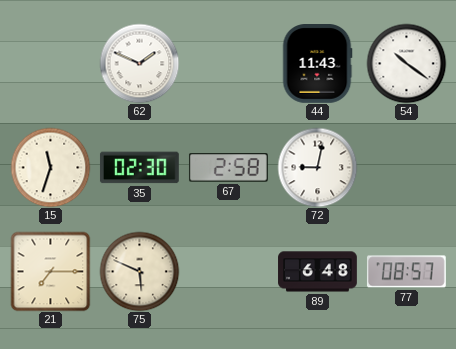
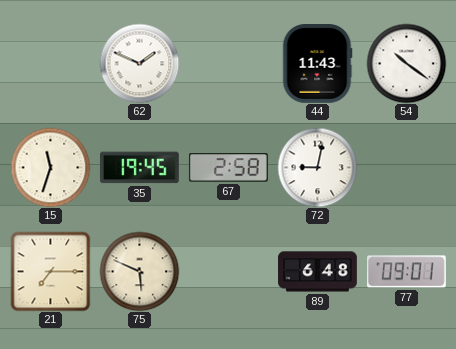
35: 02:30 -> 19:45
77: 08:57 -> 09:01
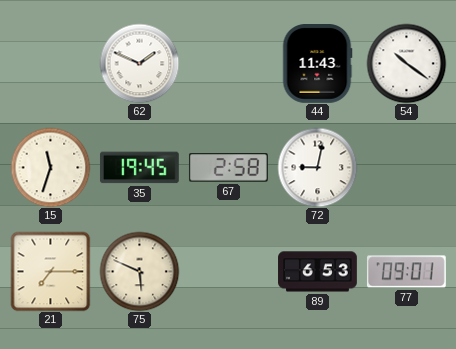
89: 6:48 -> 6:53
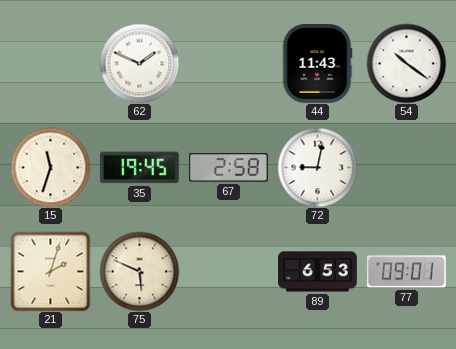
21: 7:15 -> 2:03
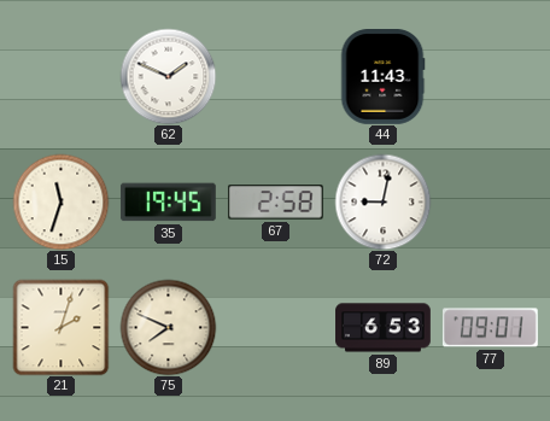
54: 10:21 -> none
75: 5:49 -> 7:49
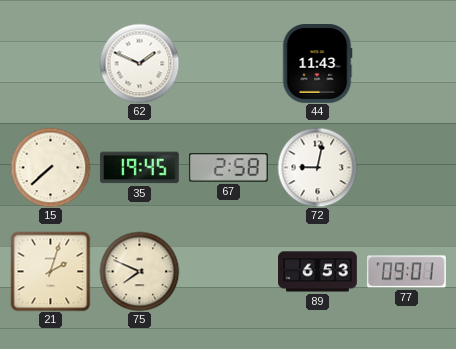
15: 11:33 -> 7:38
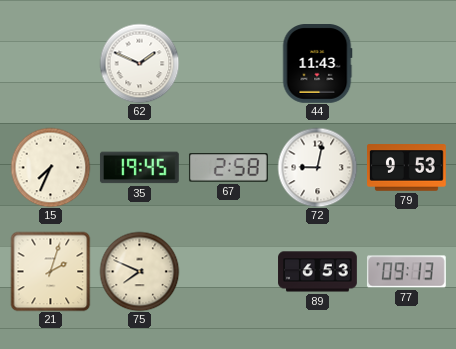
15: 7:38 -> 7:34
79: none -> 9:53
77: 09:01 -> 09:13
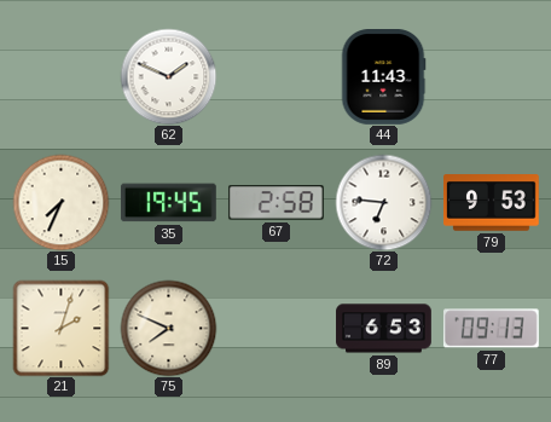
72: 9:02 -> 6:46
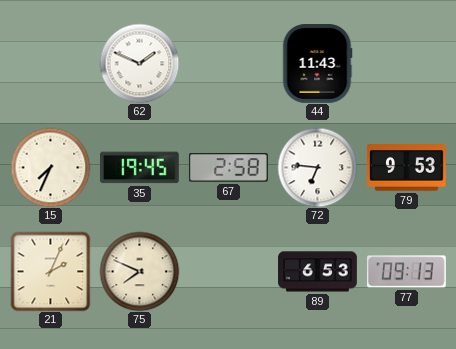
21: 2:03 -> 2:04
